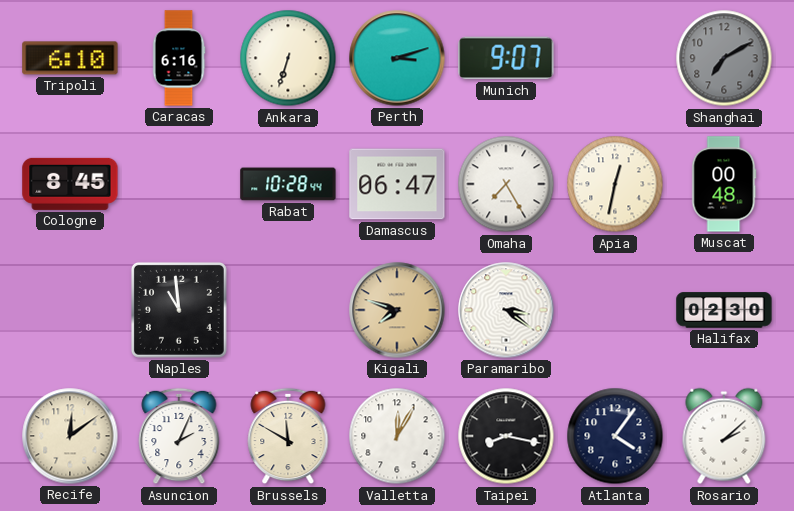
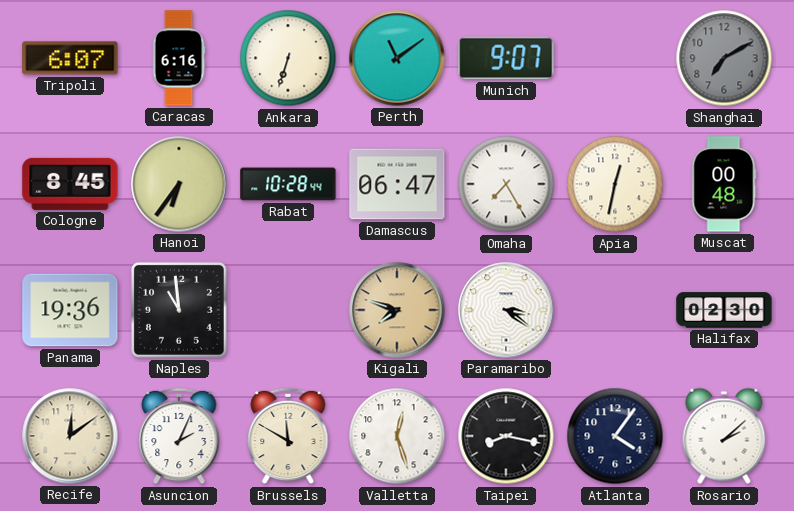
Tripoli: 6:10 -> 6:07
Perth: 3:12 -> 11:09
Hanoi: none -> 6:36
Panama: none -> 19:36
Valletta: 12:05 -> 12:27
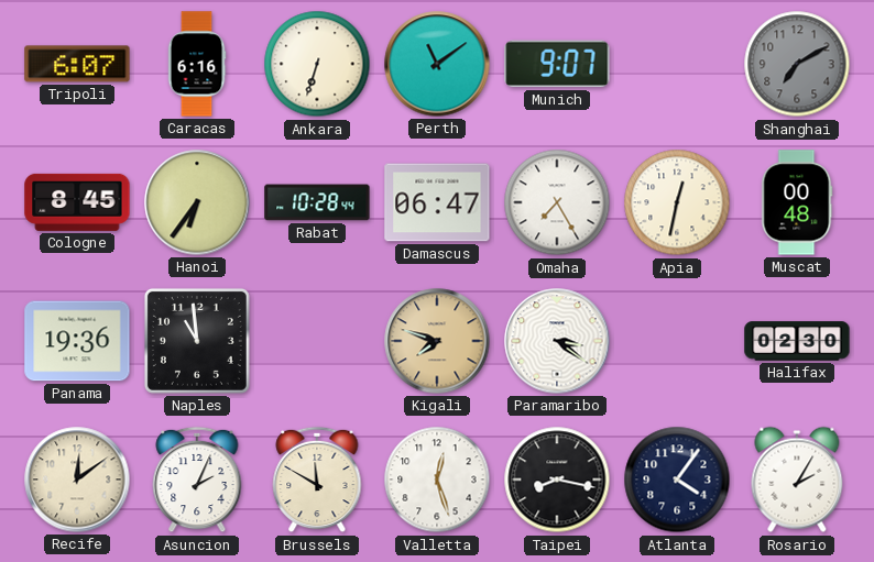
Rosario: 2:08 -> 2:05
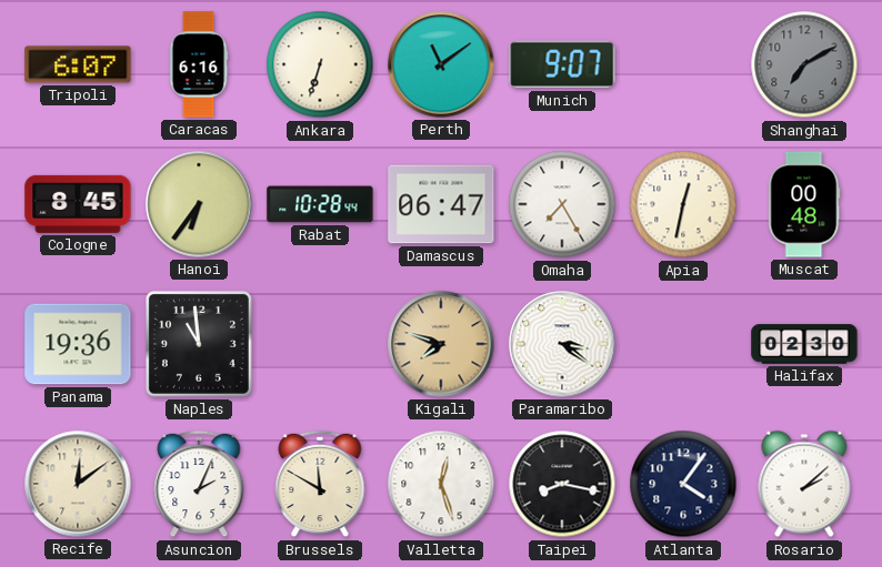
Rosario: 2:05 -> 2:08
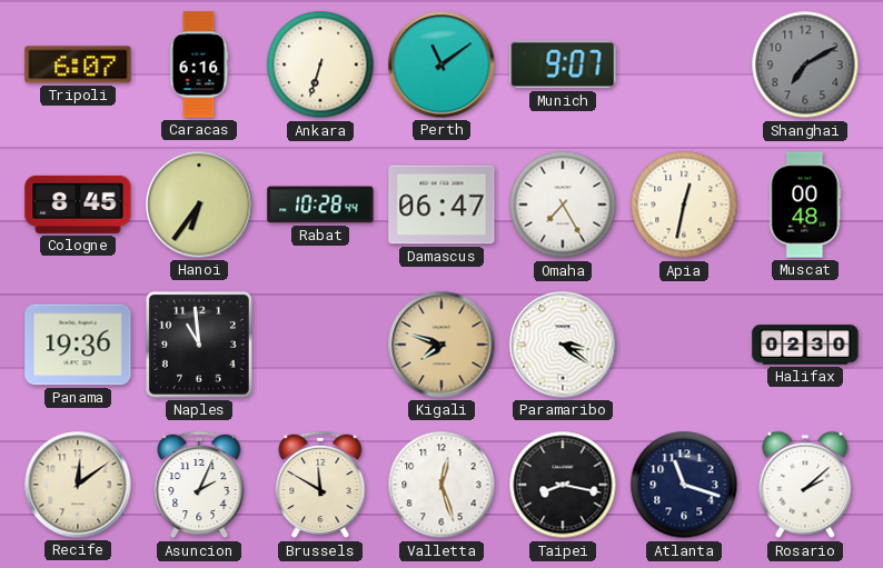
Atlanta: 4:06 -> 11:18
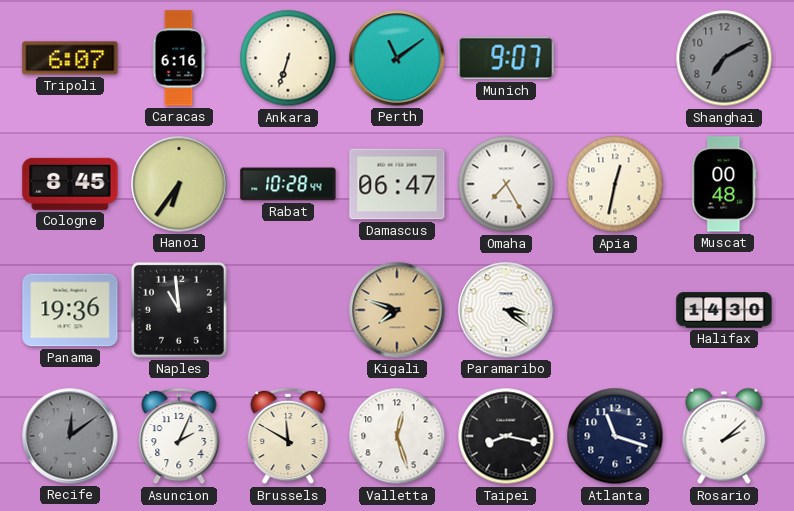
Halifax: 02:30 -> 14:30
Recife dial: cream -> grey
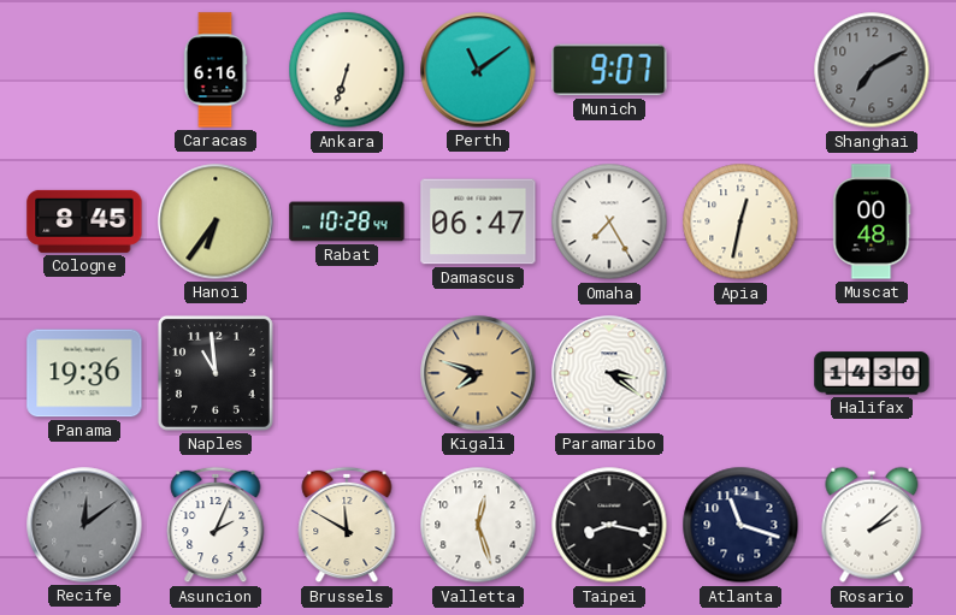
Tripoli: 6:07 -> none
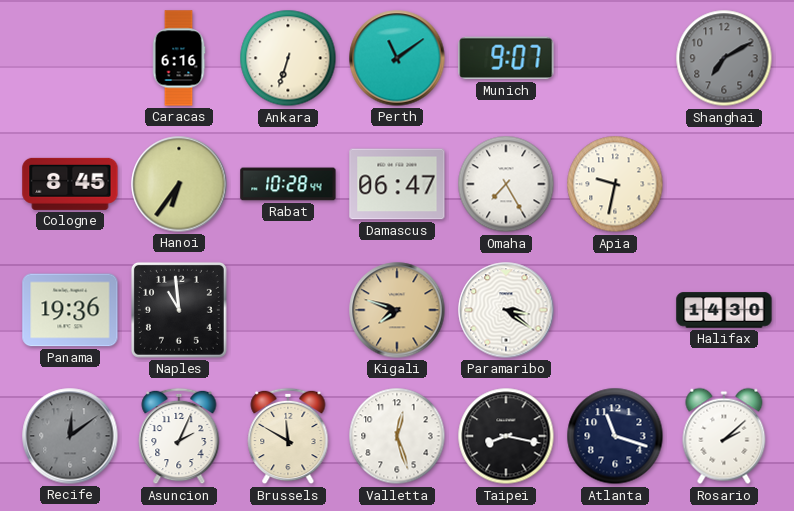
Apia: 12:32 -> 9:32
Muscat: 00:48 -> none
